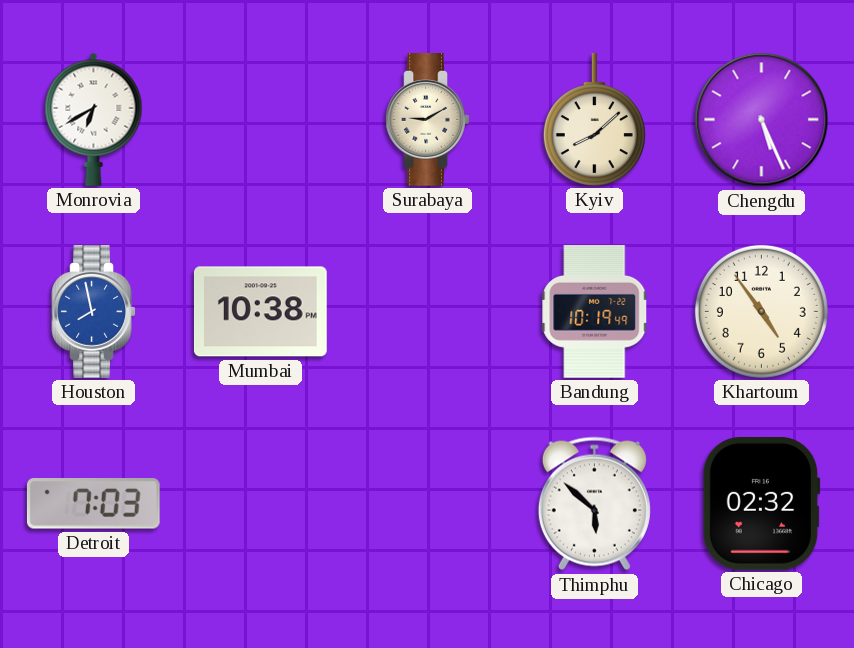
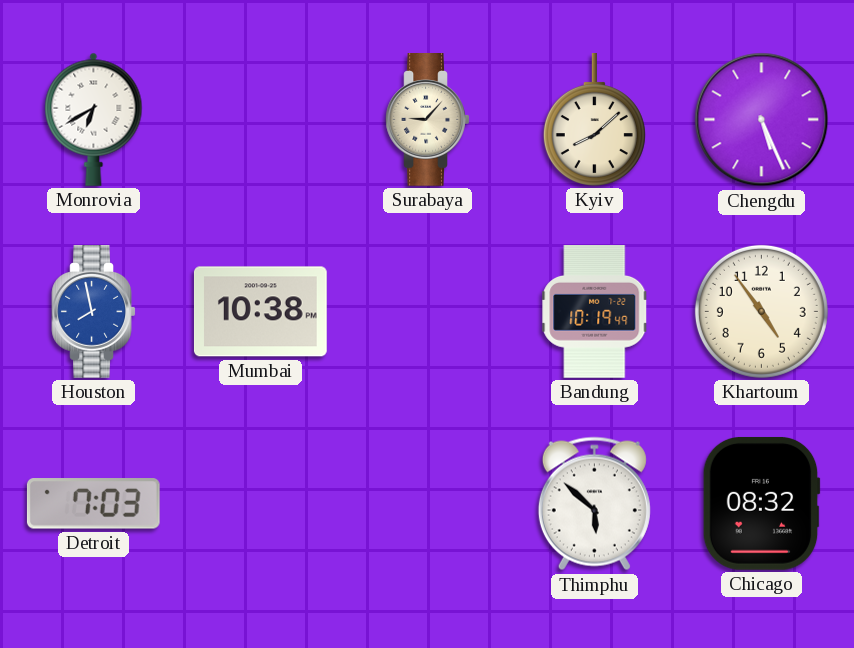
Surabaya: 9:10 -> 9:07
Chicago: 02:32 -> 08:32
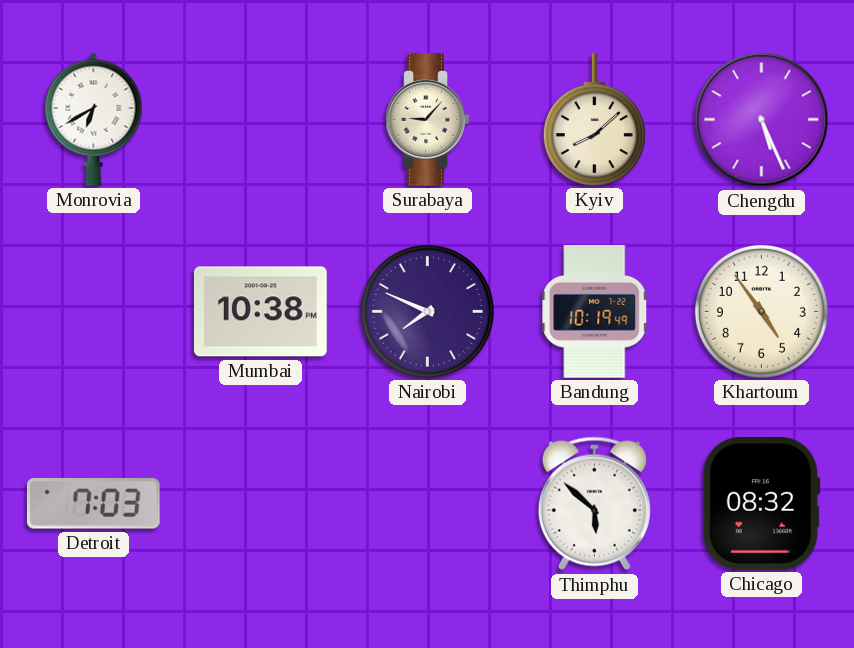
Houston: 7:58 -> none
Nairobi: none -> 7:49
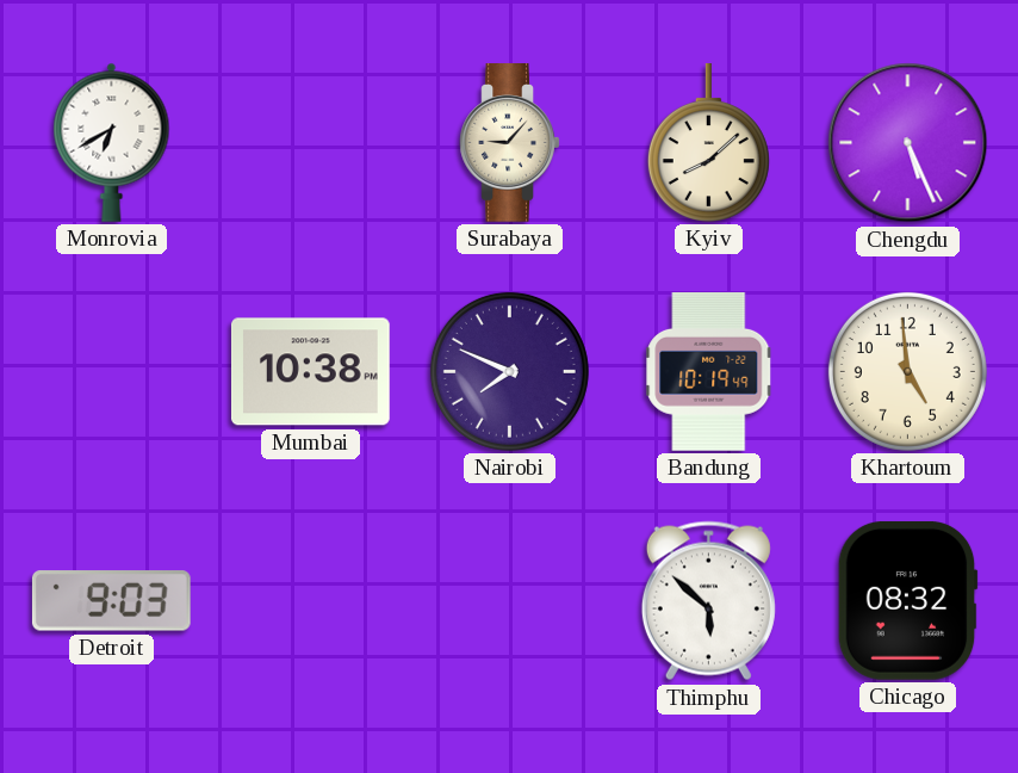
Khartoum: 4:54 -> 4:59
Detroit: 7:03 -> 9:03
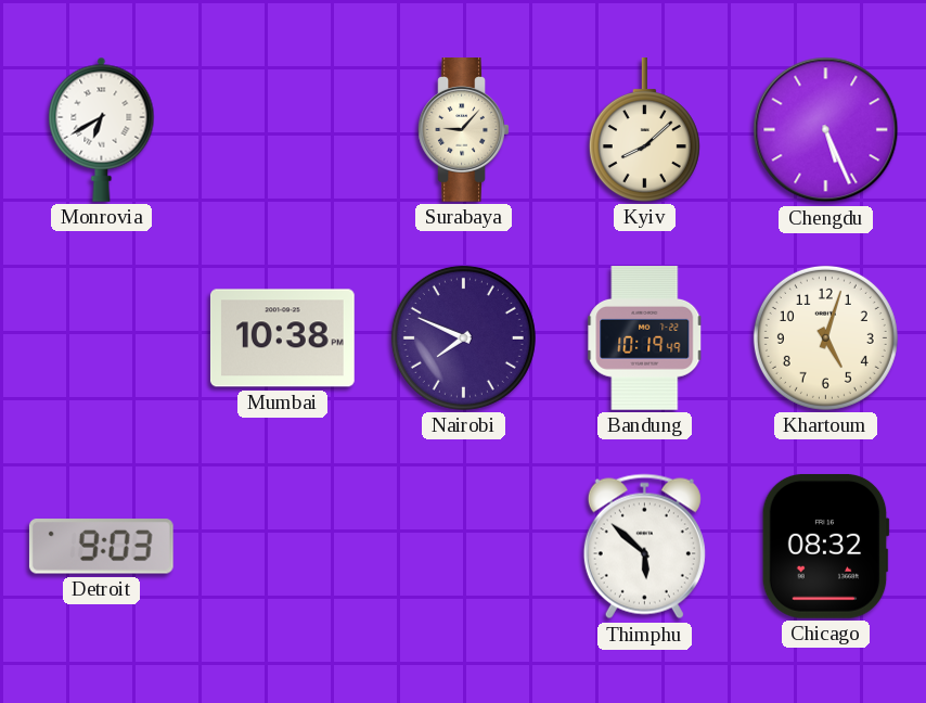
Khartoum: 4:59 -> 5:03
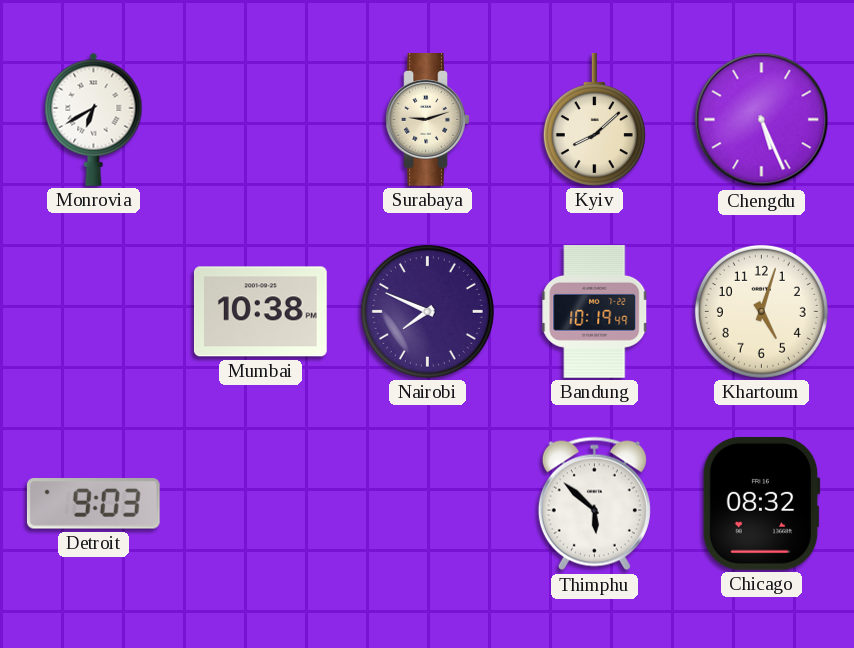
Surabaya: 9:07 -> 9:12
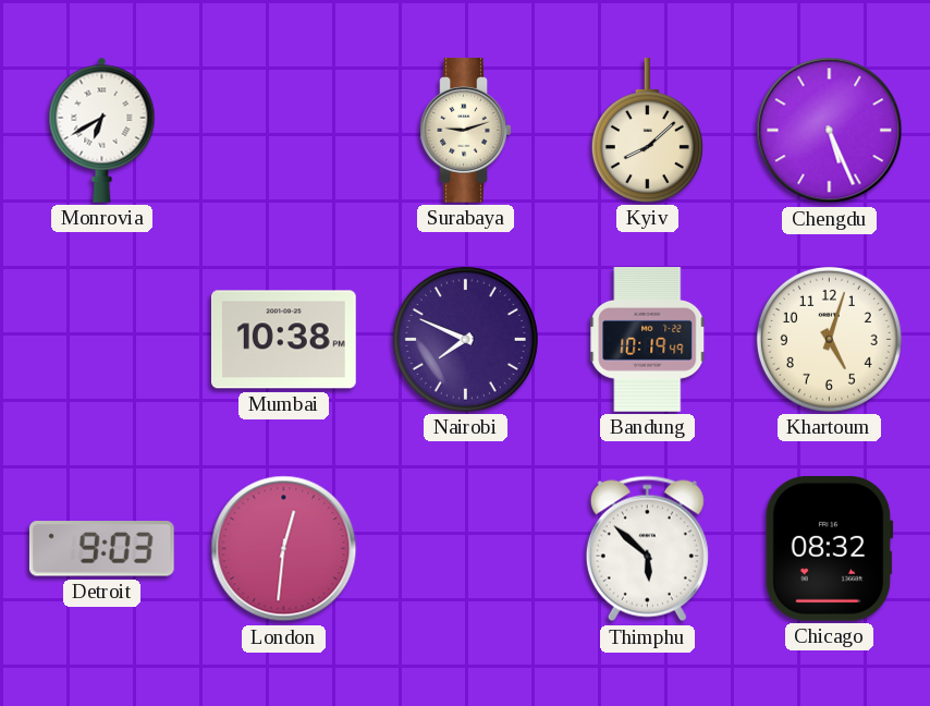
London: none -> 12:31
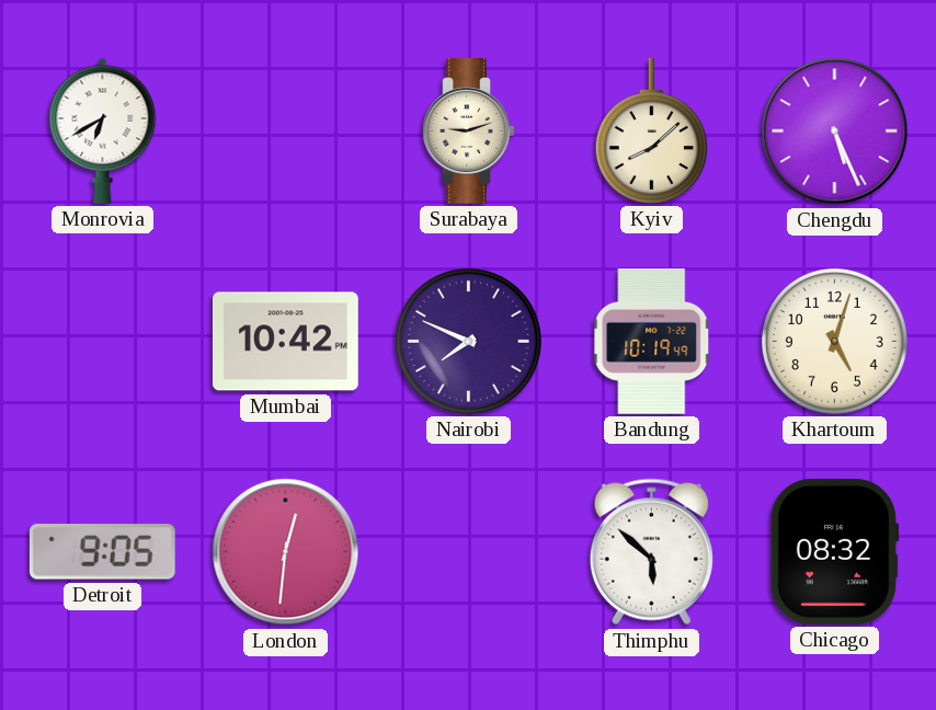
Mumbai: 10:38 -> 10:42
Detroit: 9:03 -> 9:05
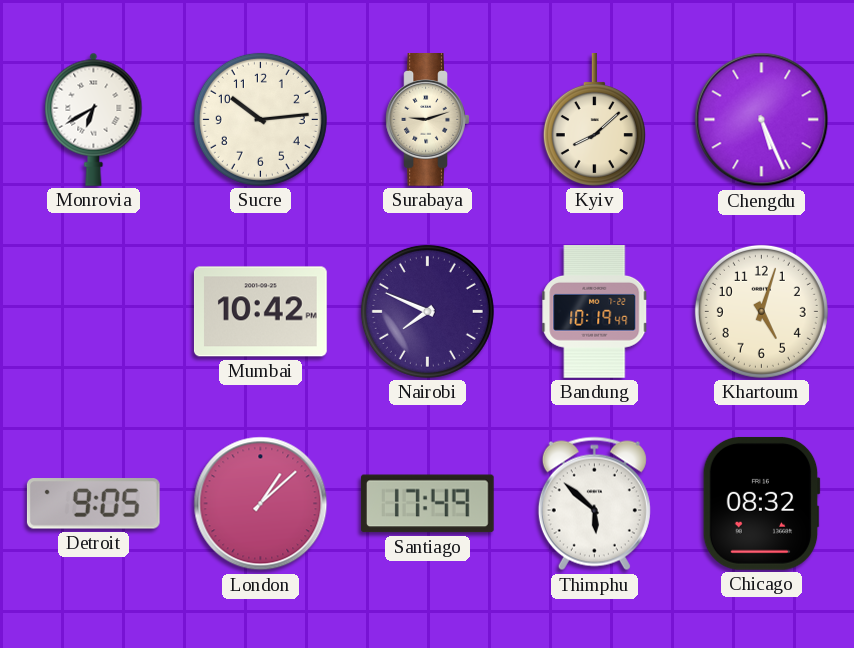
Sucre: none -> 10:14
London: 12:31 -> 1:08
Santiago: none -> 17:49
